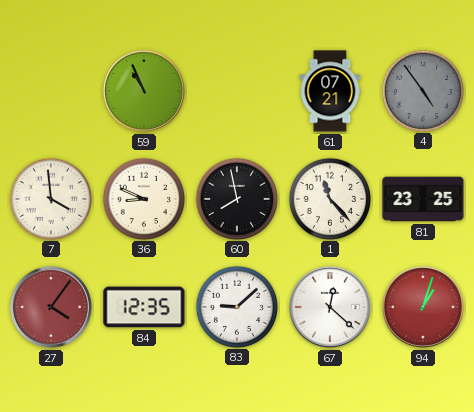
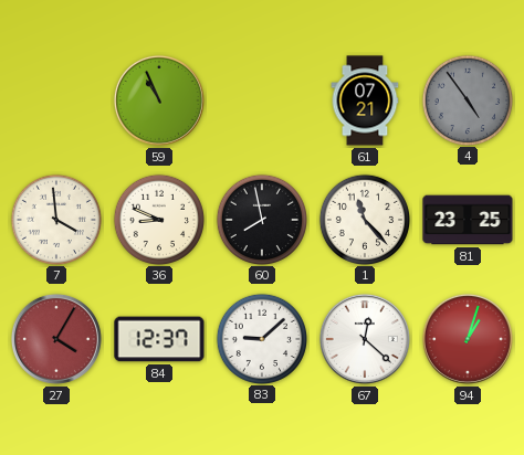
27: 4:06 -> 4:05
84: 12:35 -> 12:37
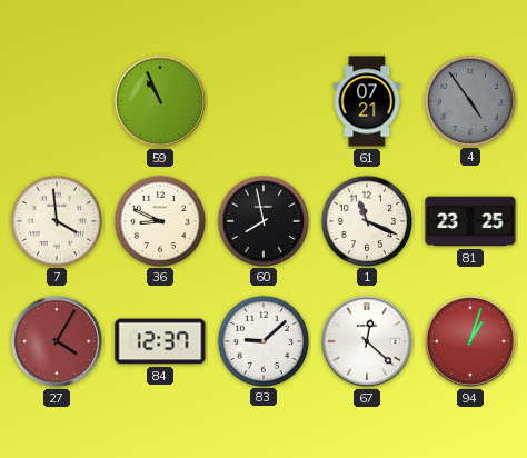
1: 11:23 -> 11:19
